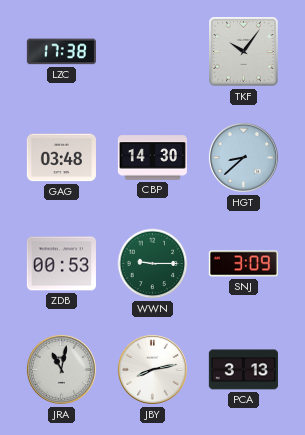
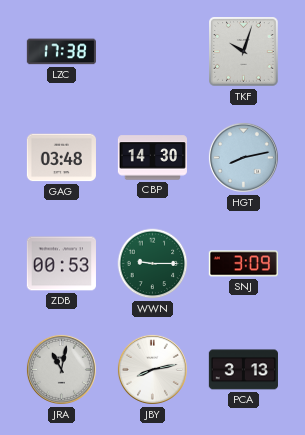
TKF: 10:06 -> 10:03
HGT: 8:38 -> 8:13
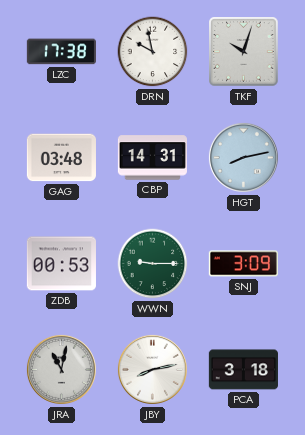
DRN: none -> 9:58
CBP: 14:30 -> 14:31
PCA: 3:13 -> 3:18
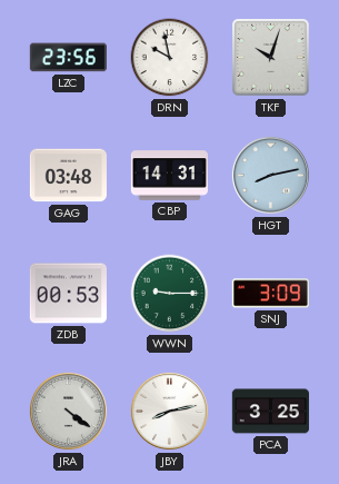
LZC: 17:38 -> 23:56
JRA: 11:02 -> 4:21
PCA: 3:18 -> 3:25
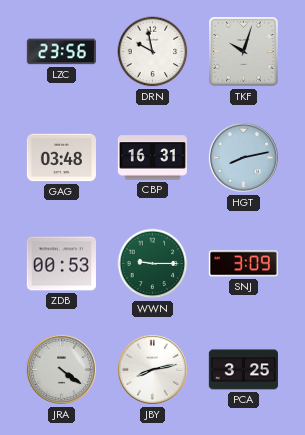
CBP: 14:31 -> 16:31
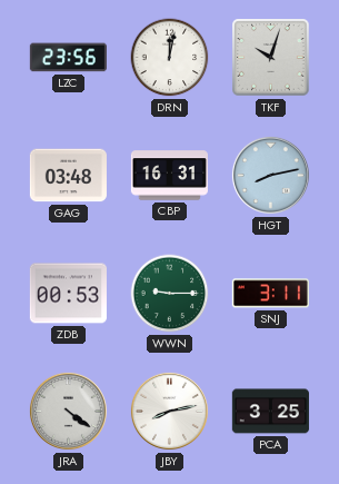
DRN: 9:58 -> 12:02
SNJ: 3:09 -> 3:11
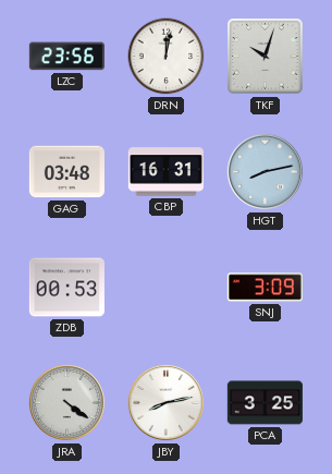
WWN: 9:15 -> none
SNJ: 3:11 -> 3:09
